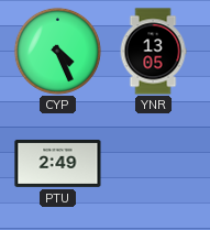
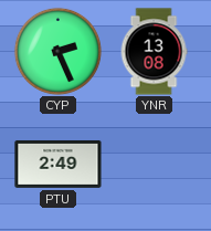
CYP: 4:26 -> 2:26
YNR: 13:05 -> 13:08
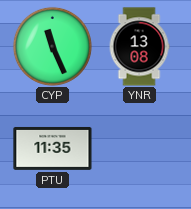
CYP: 2:26 -> 11:26
PTU: 2:49 -> 11:35
